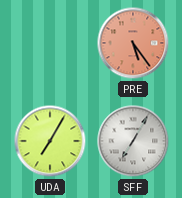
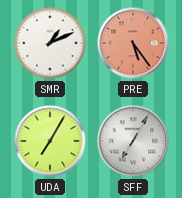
SMR: none -> 1:11
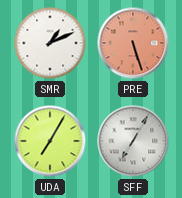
PRE: 5:24 -> 5:27
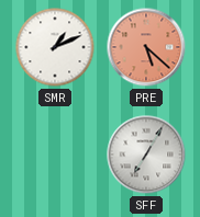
PRE: 5:27 -> 5:22
UDA: 7:05 -> none
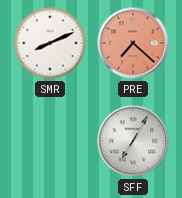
SMR: 1:11 -> 8:11
PRE: 5:22 -> 7:22
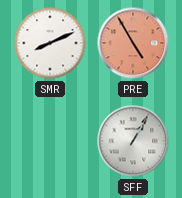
PRE: 7:22 -> 4:55
SFF: 7:05 -> 1:05
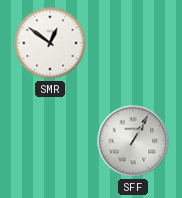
SMR: 8:11 -> 12:51
PRE: 4:55 -> none
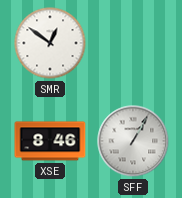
XSE: none -> 8:46
